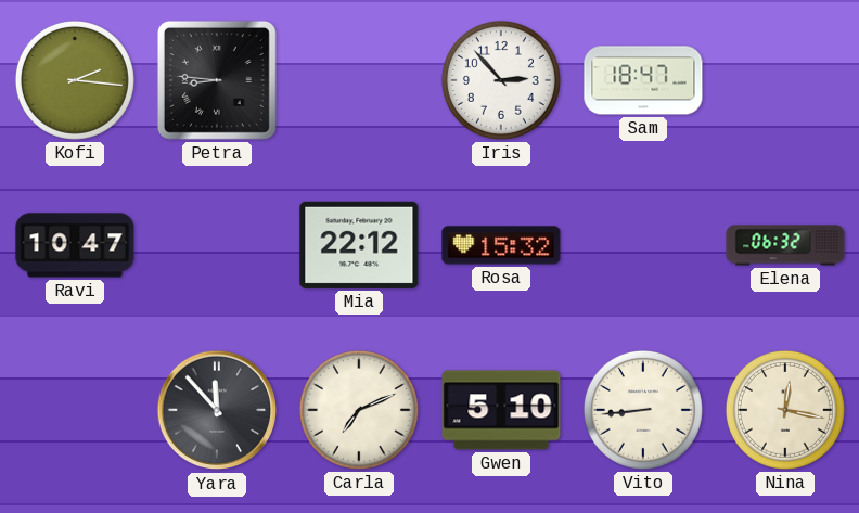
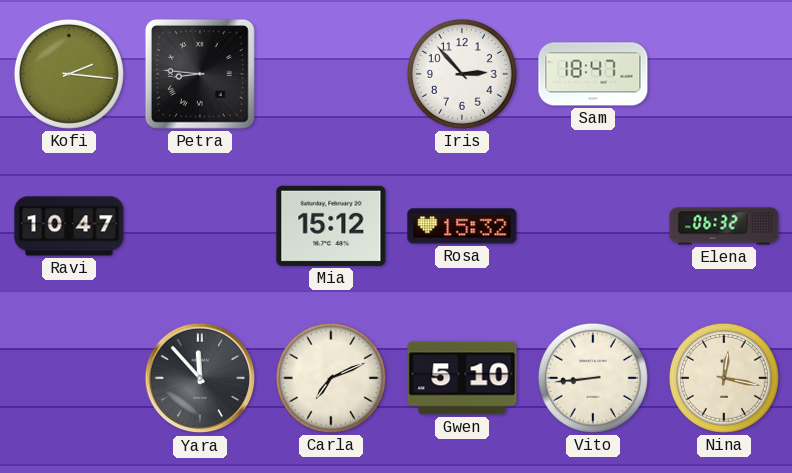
Mia: 22:12 -> 15:12
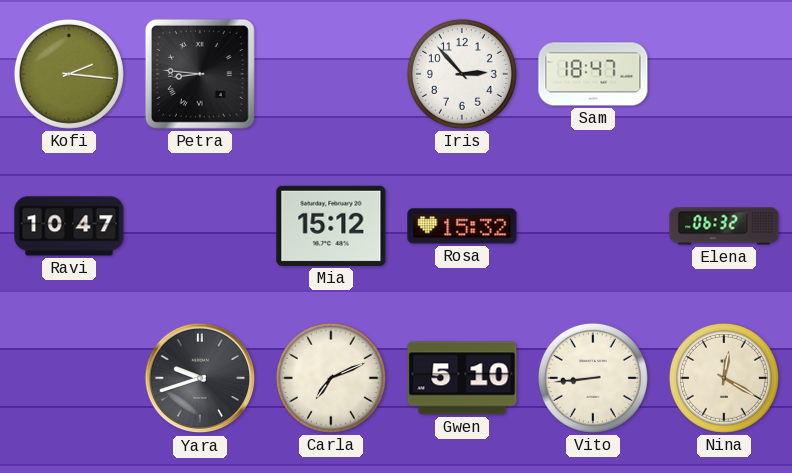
Yara: 11:53 -> 9:42
Nina: 12:17 -> 12:20
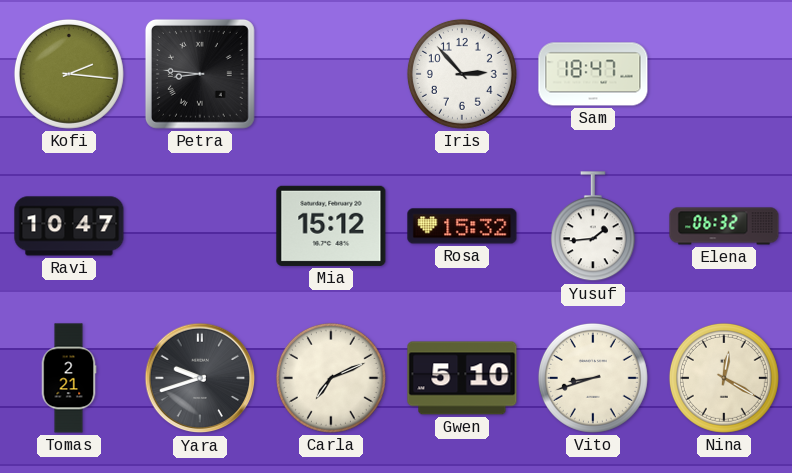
Yusuf: none -> 1:44
Tomas: none -> 2:21
Vito: 8:44 -> 8:42
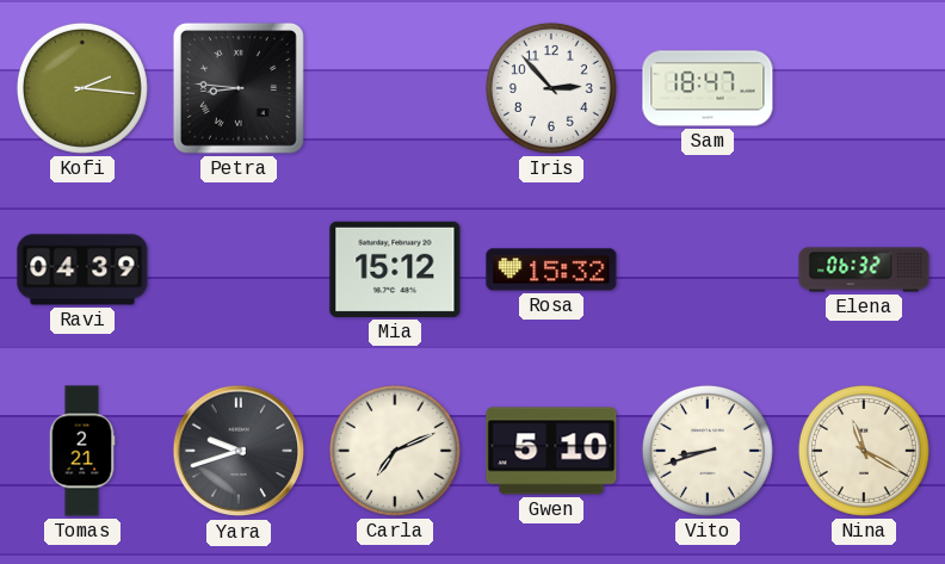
Ravi: 10:47 -> 04:39
Yusuf: 1:44 -> none
Nina: 12:20 -> 11:20
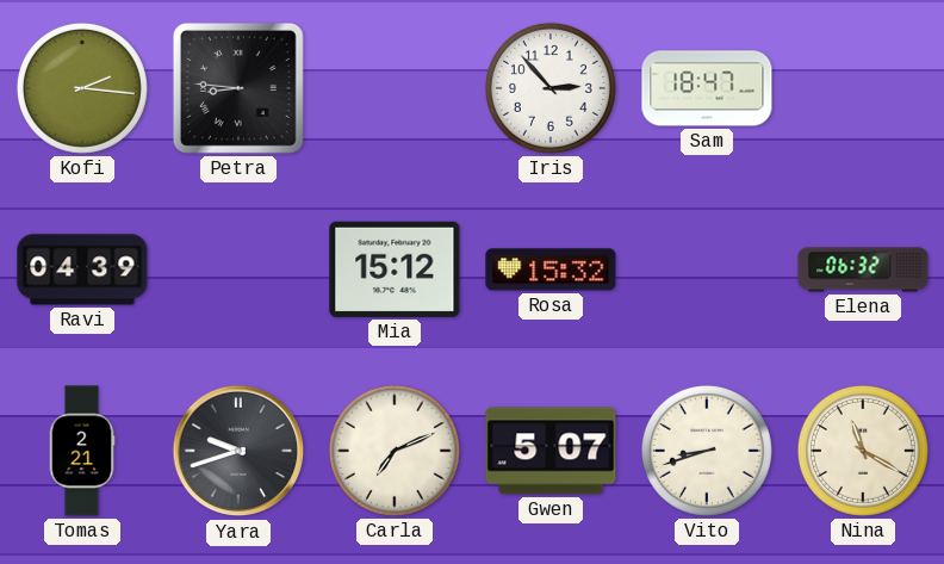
Gwen: 5:10 -> 5:07
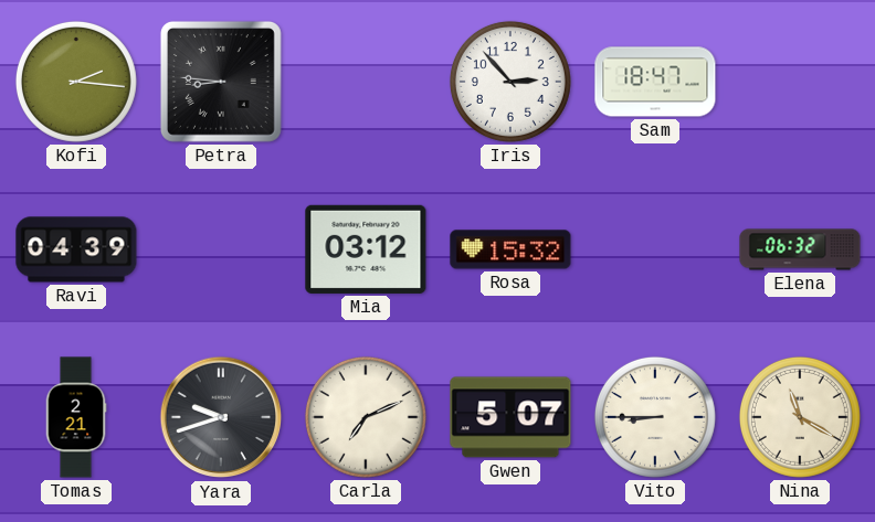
Mia: 15:12 -> 03:12
Vito: 8:42 -> 8:45
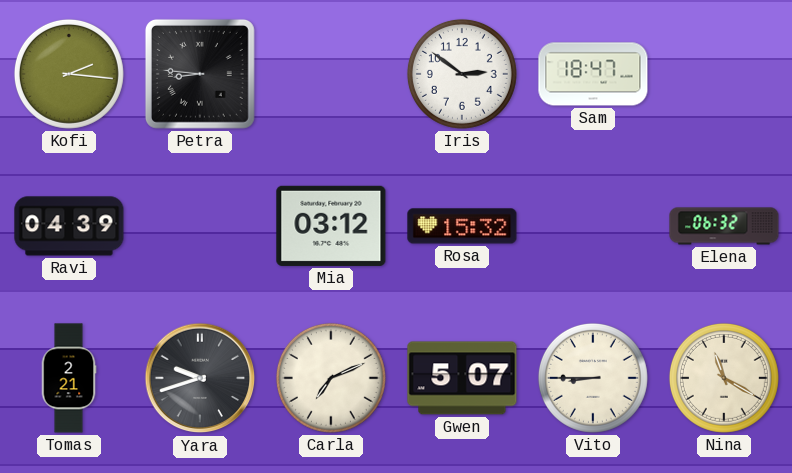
Iris: 2:53 -> 2:51
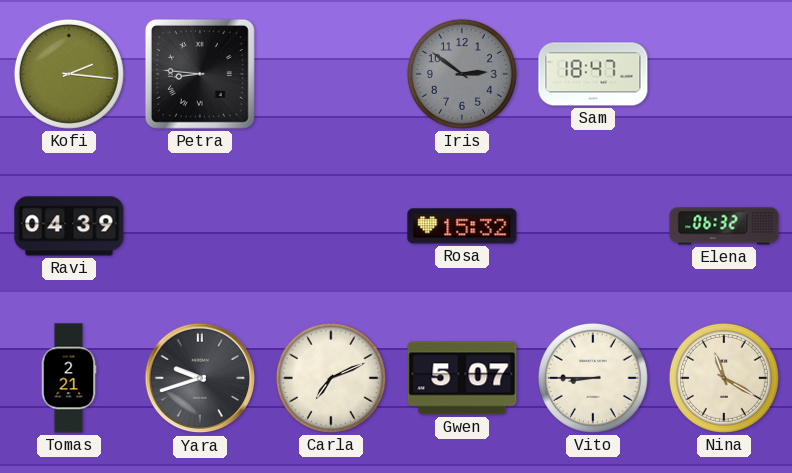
Iris dial: white -> grey
Mia: 03:12 -> none
